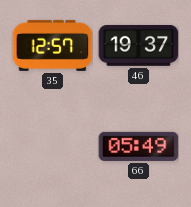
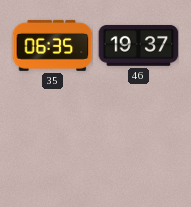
35: 12:57 -> 06:35
66: 05:49 -> none
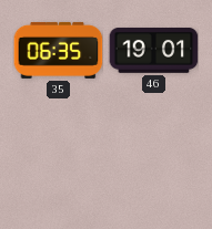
46: 19:37 -> 19:01
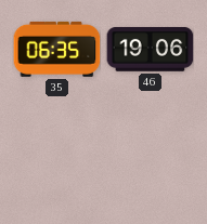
46: 19:01 -> 19:06
